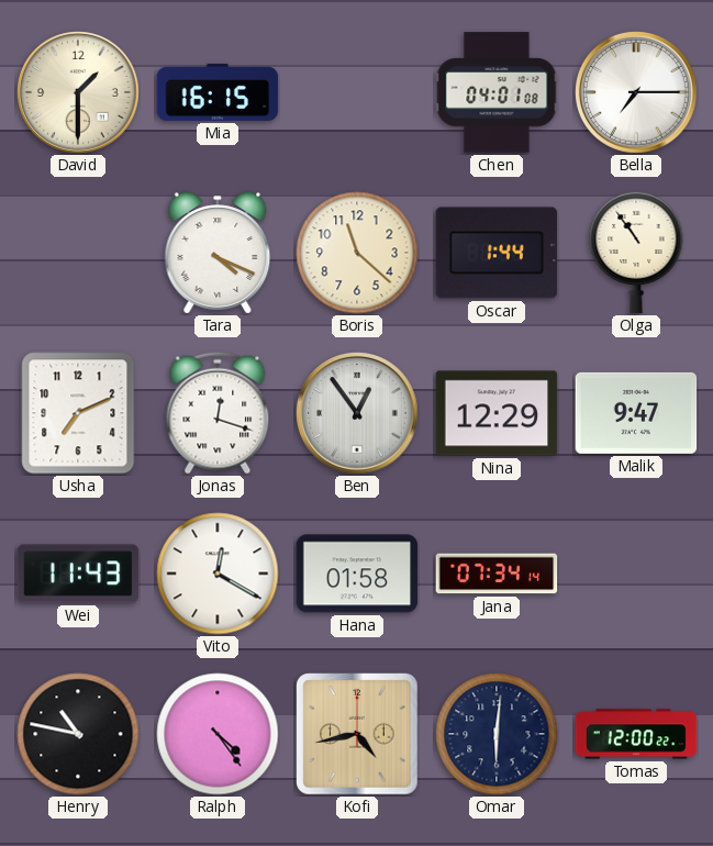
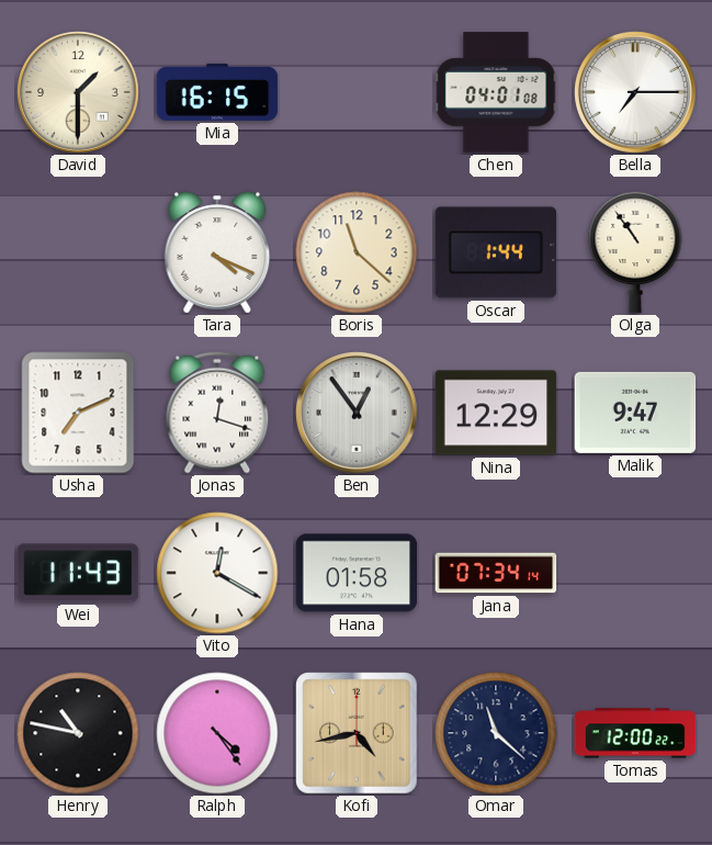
Omar: 6:01 -> 11:22
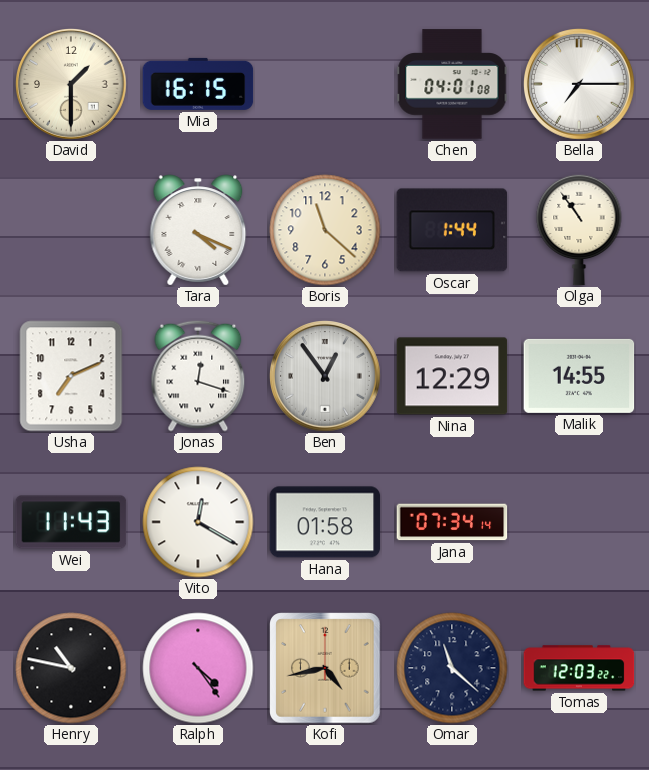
Malik: 9:47 -> 14:55
Tomas: 12:00 -> 12:03
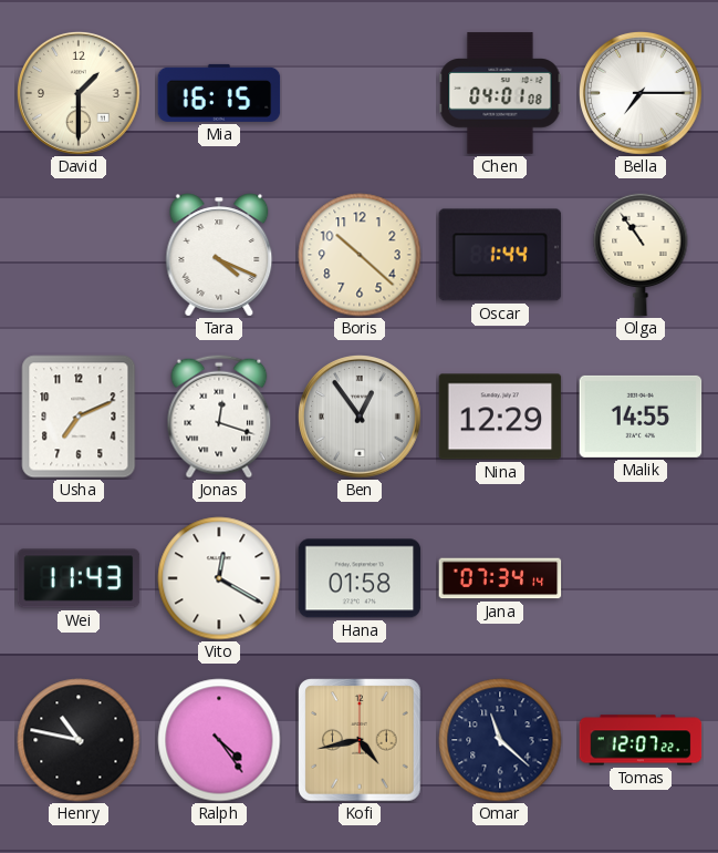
Boris: 11:22 -> 10:22
Tomas: 12:03 -> 12:07
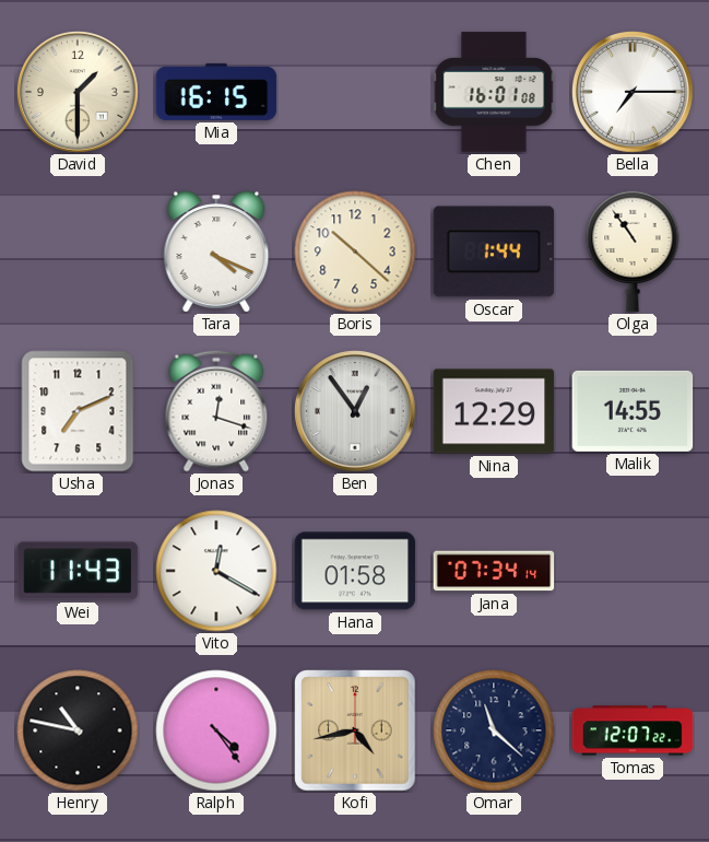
Chen: 04:01 -> 16:01
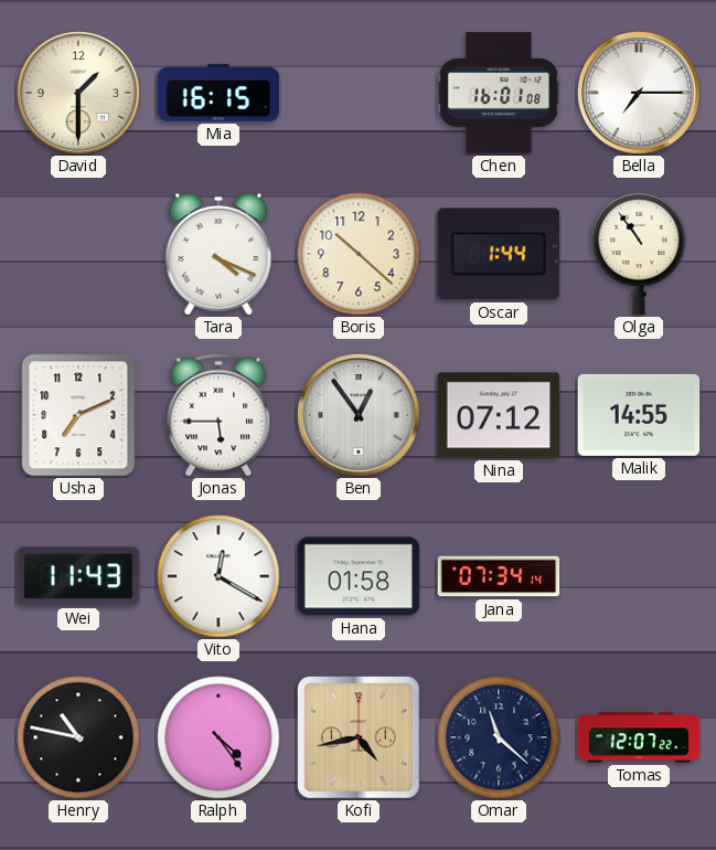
Jonas: 12:18 -> 5:45
Nina: 12:29 -> 07:12
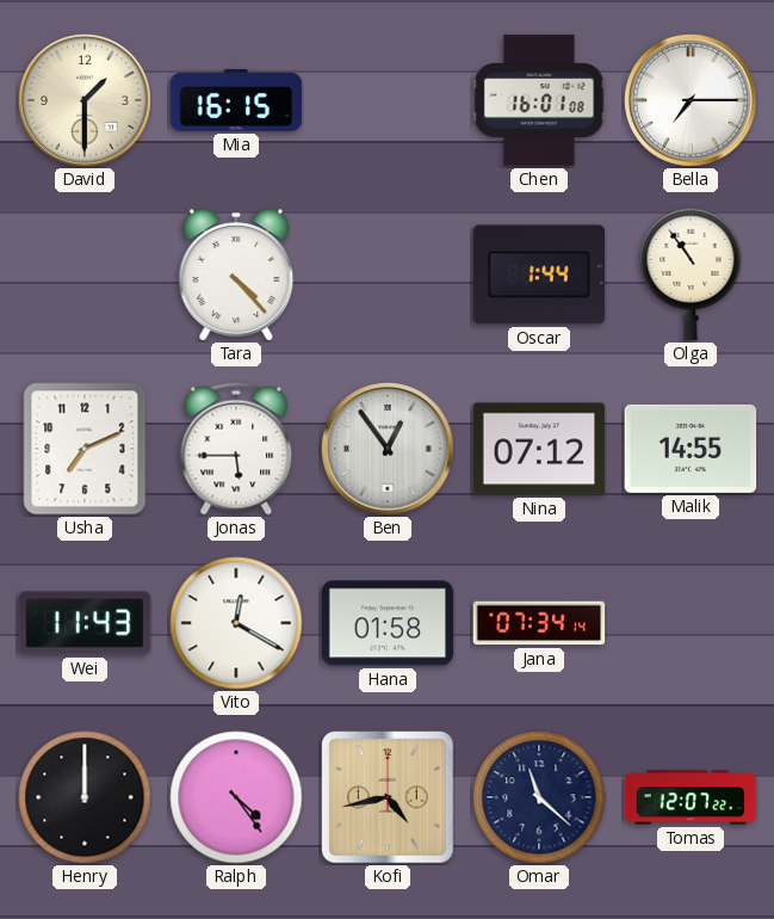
Tara: 4:19 -> 4:23
Boris: 10:22 -> none
Henry: 10:47 -> 12:00
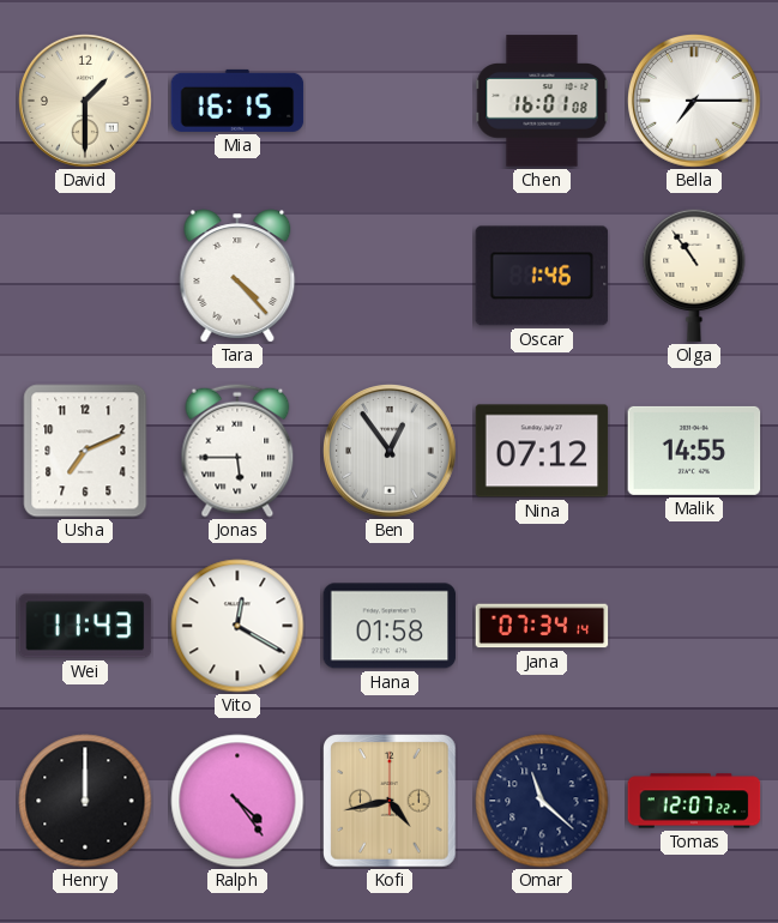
Oscar: 1:44 -> 1:46
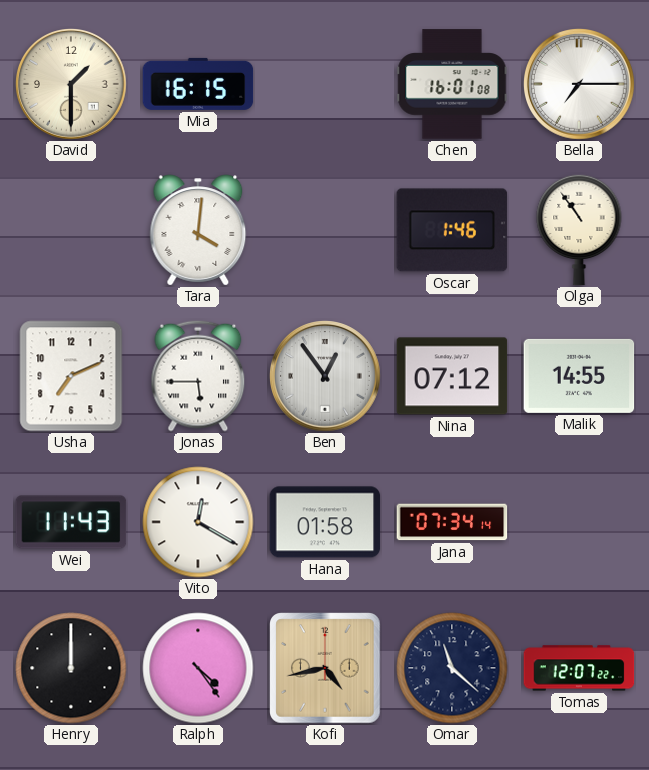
Tara: 4:23 -> 4:01
